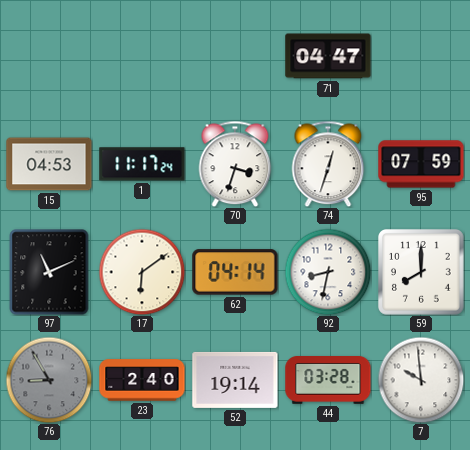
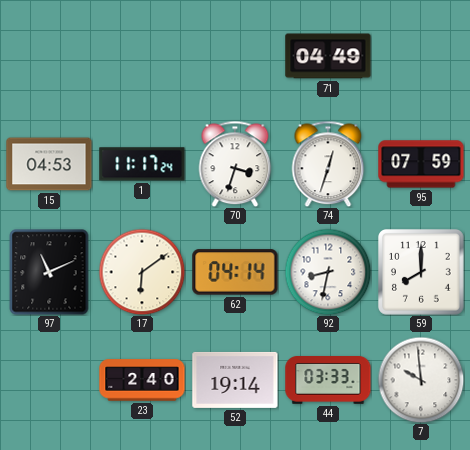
71: 04:47 -> 04:49
76: 8:55 -> none
44: 03:28 -> 03:33
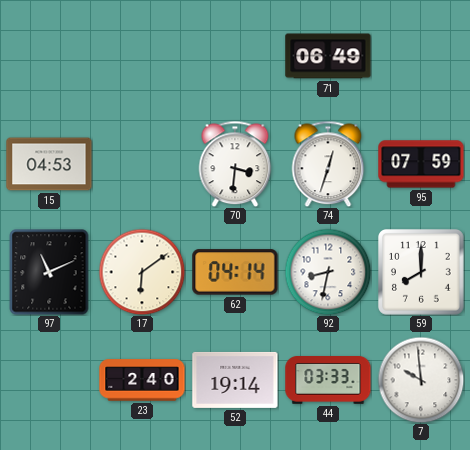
71: 04:49 -> 06:49
1: 11:17 -> none
70: 3:33 -> 3:31
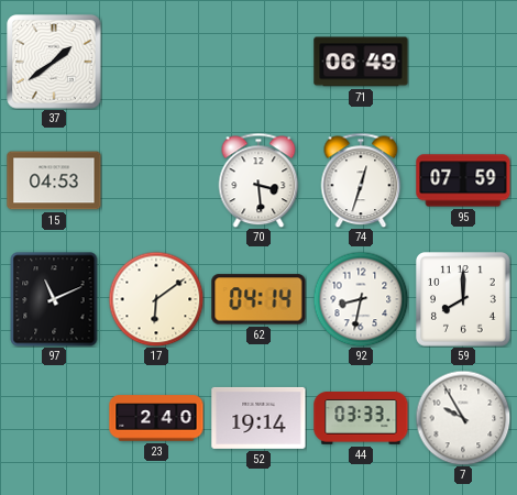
37: none -> 1:39
70: 3:31 -> 3:29
7: 9:59 -> 9:55
